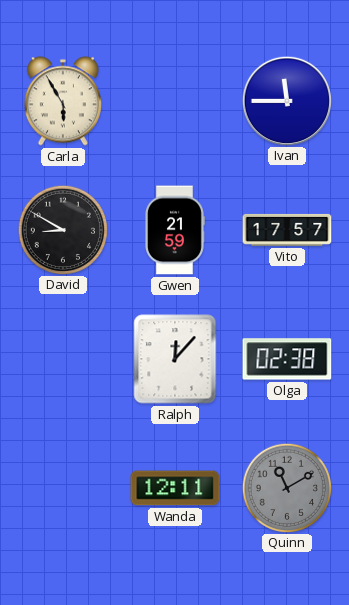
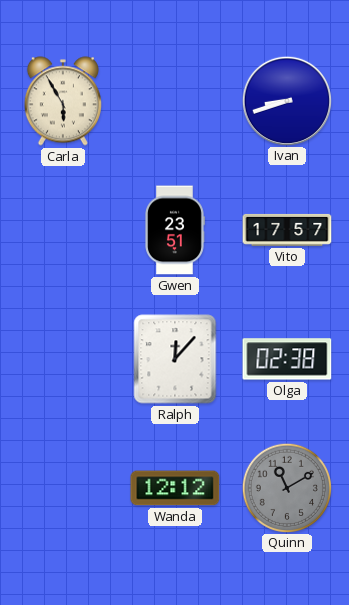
Ivan: 11:45 -> 8:42
David: 8:50 -> none
Gwen: 21:59 -> 23:51
Wanda: 12:11 -> 12:12
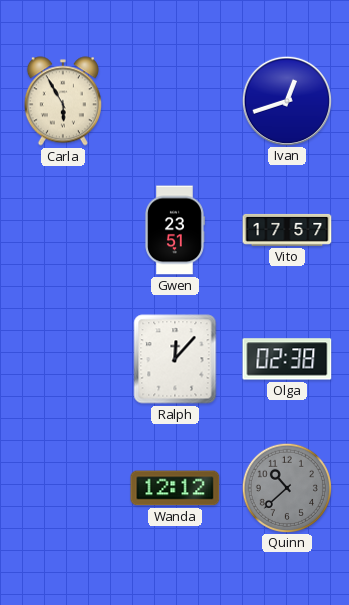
Ivan: 8:42 -> 12:42
Quinn: 11:10 -> 10:38
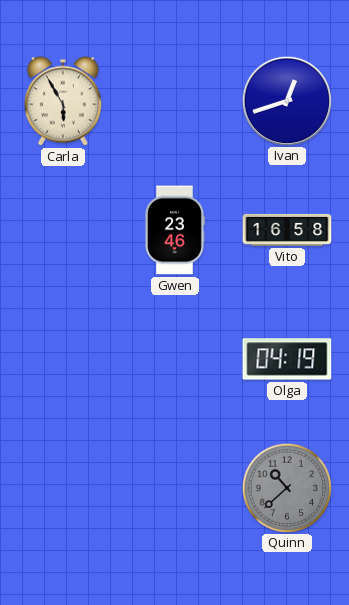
Gwen: 23:51 -> 23:46
Vito: 17:57 -> 16:58
Ralph: 12:07 -> none
Olga: 02:38 -> 04:19
Wanda: 12:12 -> none
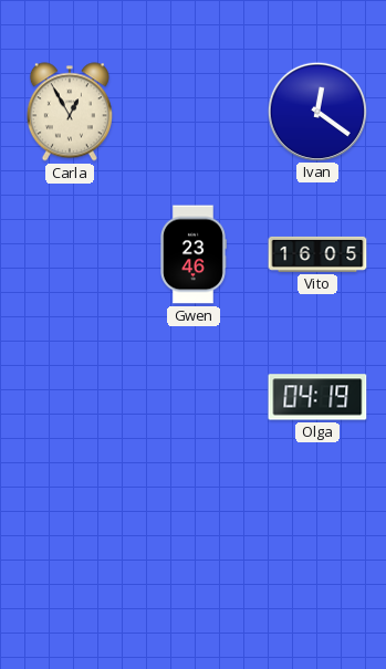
Carla: 5:55 -> 12:55
Ivan: 12:42 -> 12:21
Vito: 16:58 -> 16:05
Quinn: 10:38 -> none
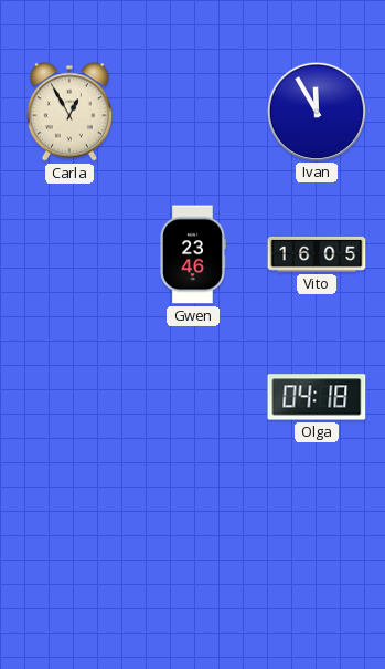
Ivan: 12:21 -> 11:55
Olga: 04:19 -> 04:18
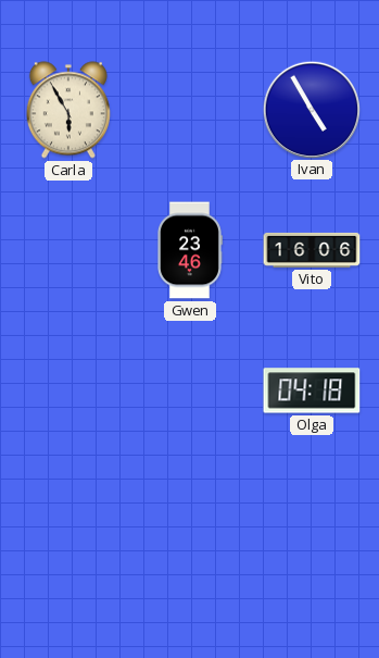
Carla: 12:55 -> 5:55
Ivan: 11:55 -> 4:55
Vito: 16:05 -> 16:06
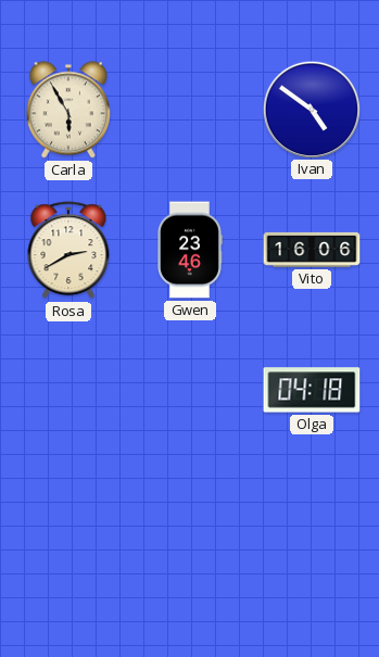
Ivan: 4:55 -> 4:51
Rosa: none -> 2:40
